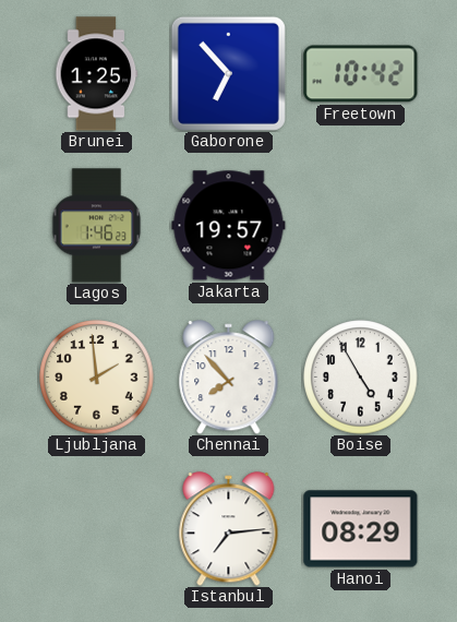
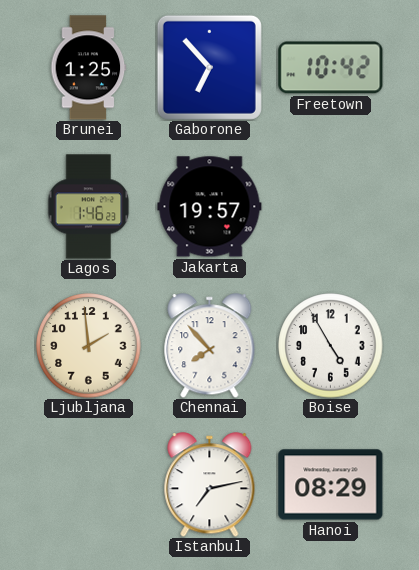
Istanbul: 7:14 -> 7:13
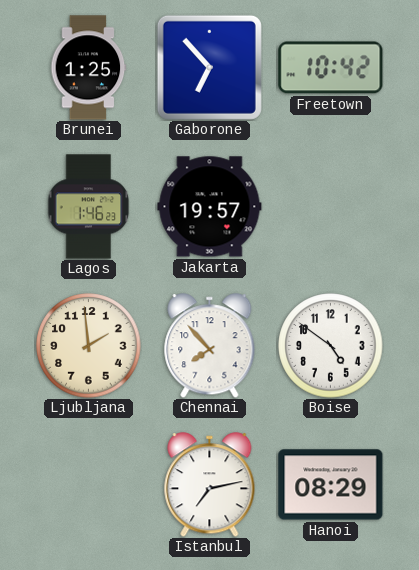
Boise: 4:55 -> 4:51
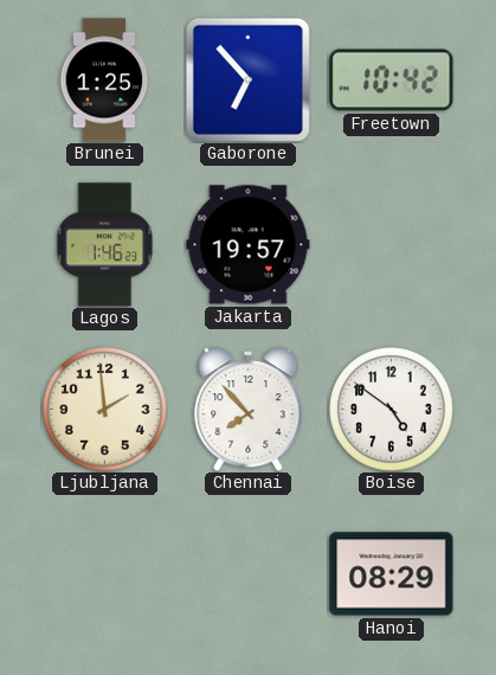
Istanbul: 7:13 -> none
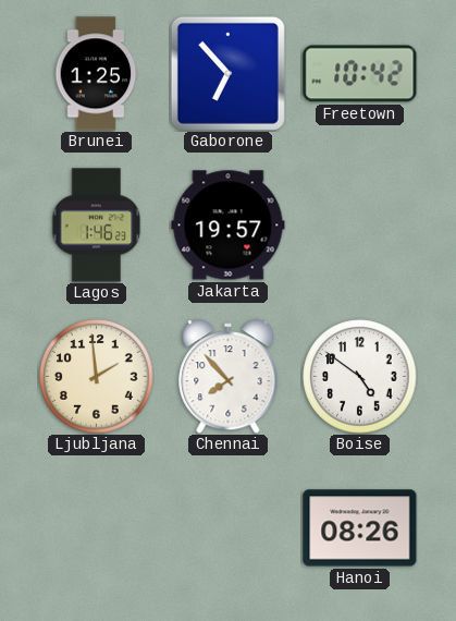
Hanoi: 08:29 -> 08:26
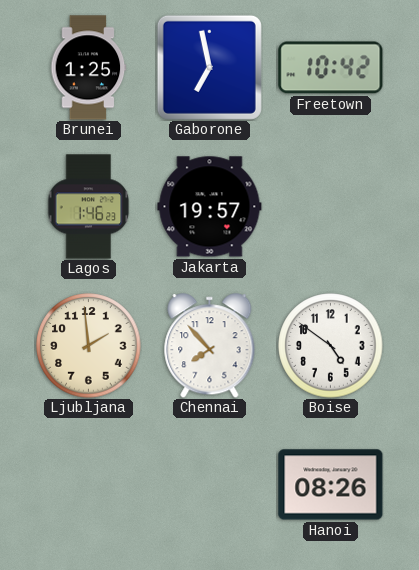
Gaborone: 6:53 -> 6:58
